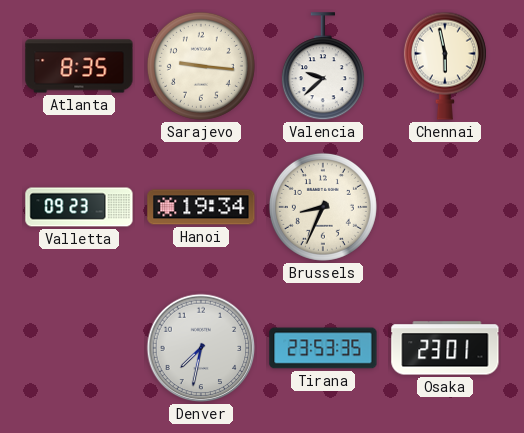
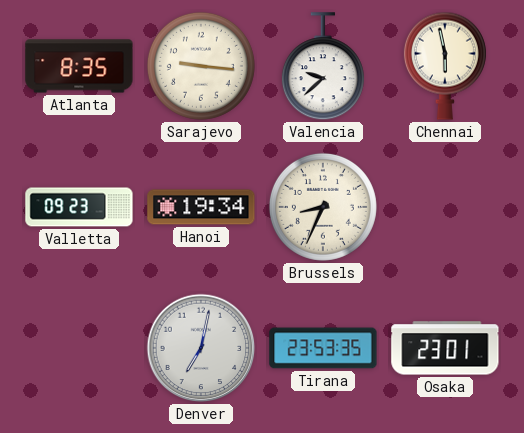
Denver: 7:32 -> 7:02
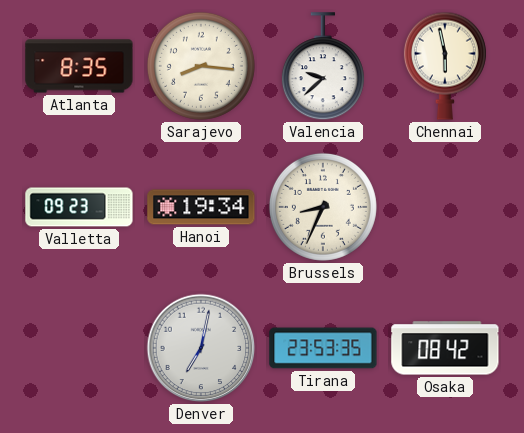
Sarajevo: 9:16 -> 8:16
Osaka: 23:01 -> 08:42
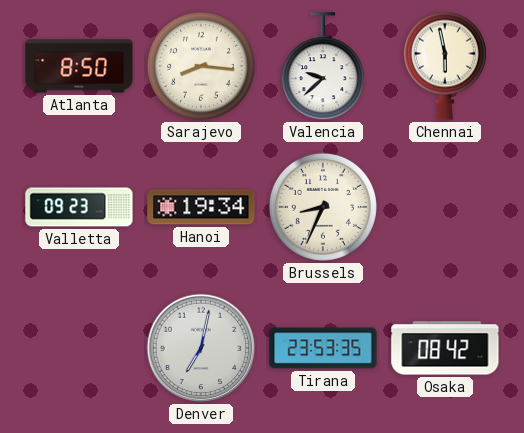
Atlanta: 8:35 -> 8:50
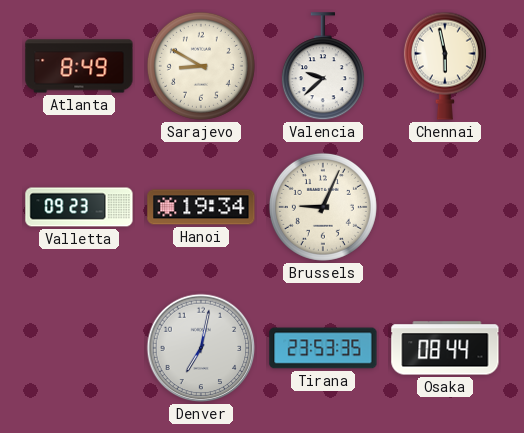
Atlanta: 8:50 -> 8:49
Sarajevo: 8:16 -> 8:50
Brussels: 8:34 -> 9:04
Osaka: 08:42 -> 08:44
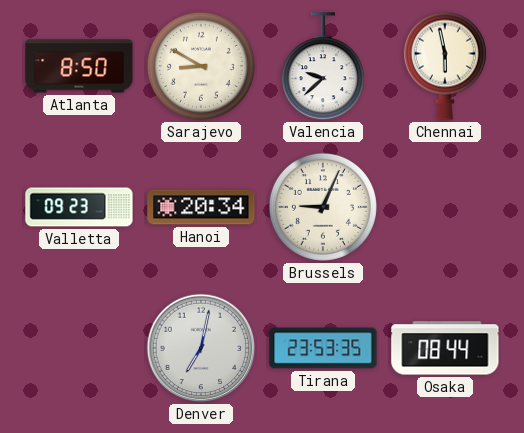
Atlanta: 8:49 -> 8:50
Hanoi: 19:34 -> 20:34
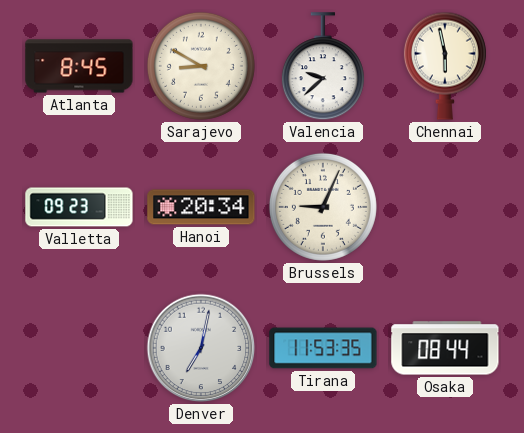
Atlanta: 8:50 -> 8:45
Tirana: 23:53 -> 11:53
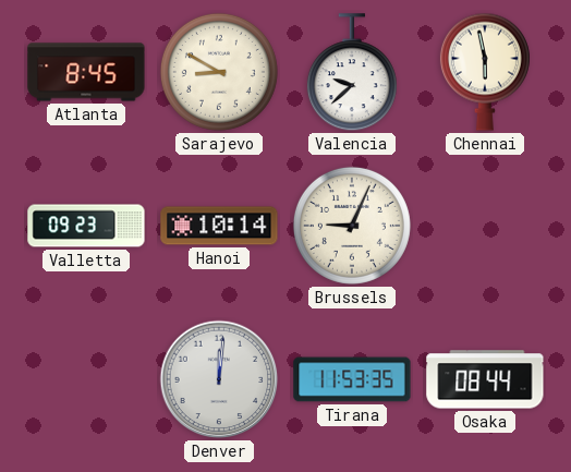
Hanoi: 20:34 -> 10:14
Denver: 7:02 -> 12:01
